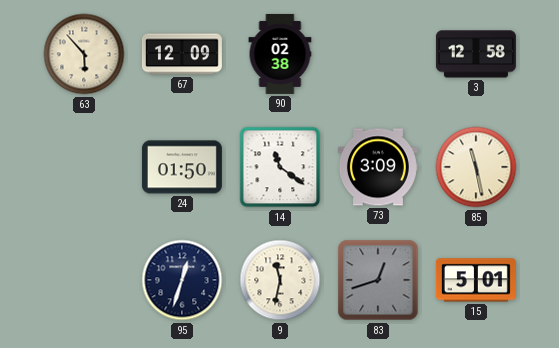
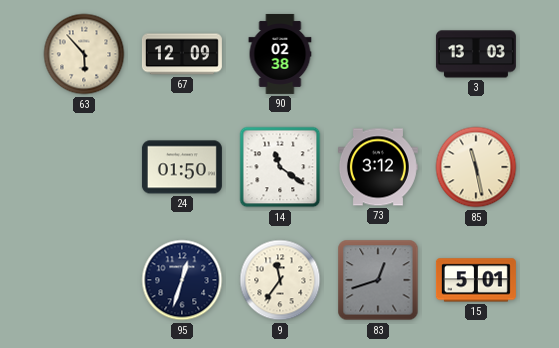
3: 12:58 -> 13:03
73: 3:09 -> 3:12
9: 11:32 -> 11:36
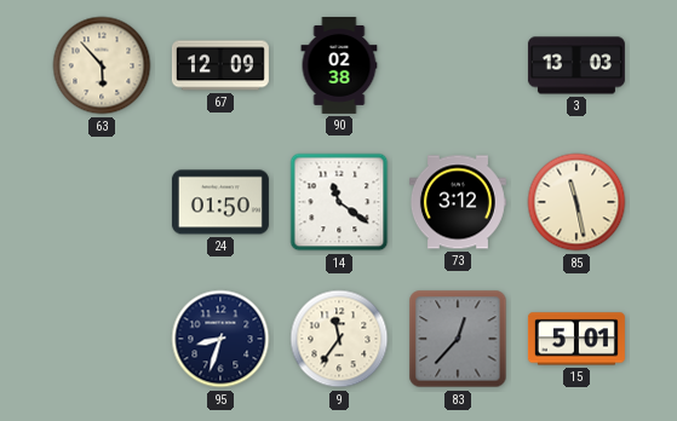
95: 12:33 -> 8:33
83: 12:42 -> 12:37
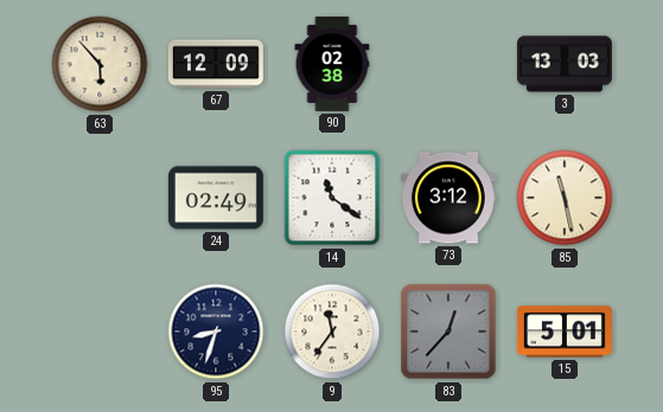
24: 01:50 -> 02:49
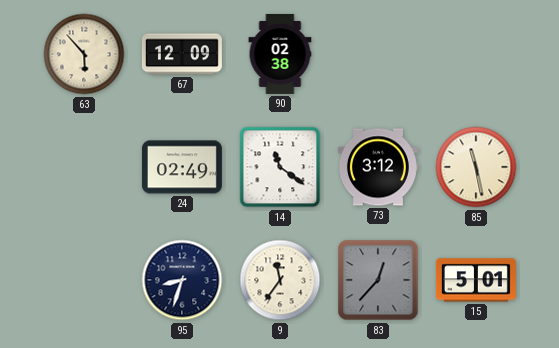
3: 13:03 -> none
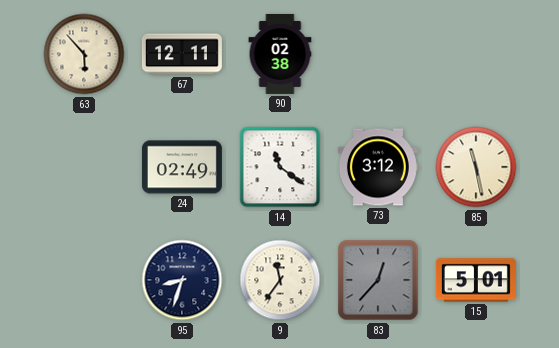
67: 12:09 -> 12:11
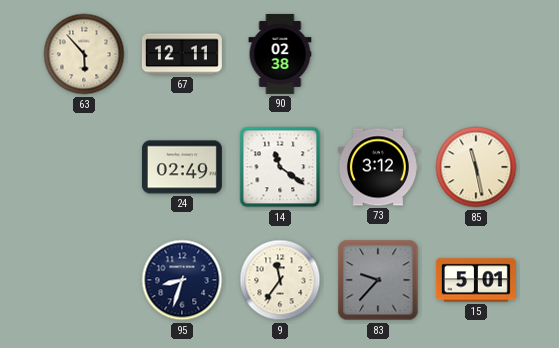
83: 12:37 -> 9:37
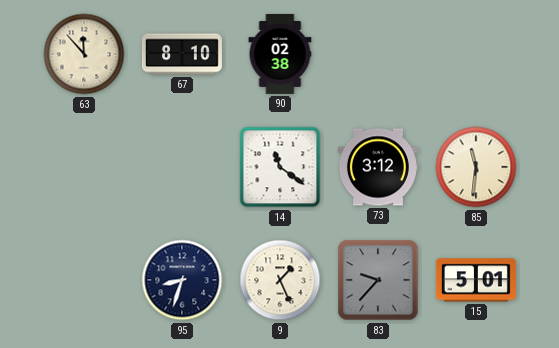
63: 5:53 -> 11:53
67: 12:11 -> 8:10
24: 02:49 -> none
85: 11:28 -> 11:31
9: 11:36 -> 1:26
